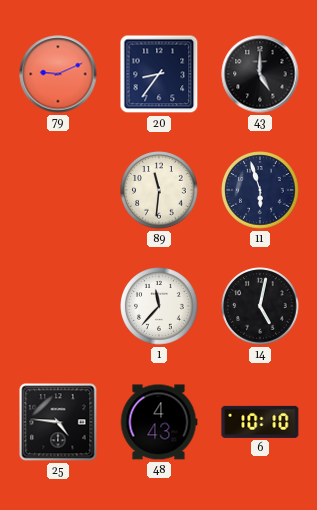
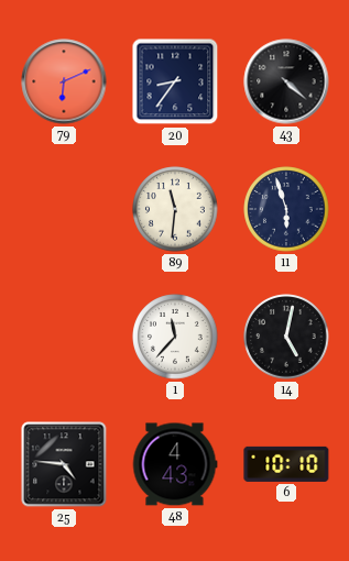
79: 9:11 -> 6:11
43: 5:00 -> 4:22
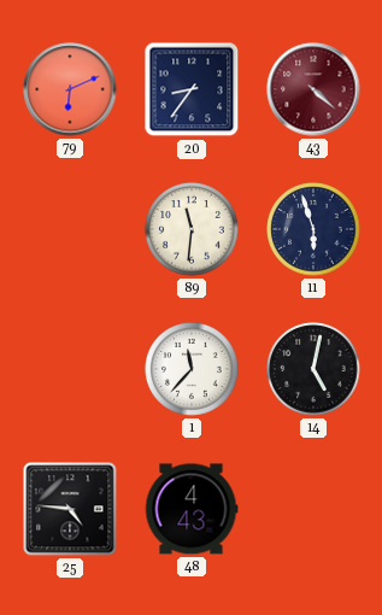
43 dial: black -> burgundy
6: 10:10 -> none
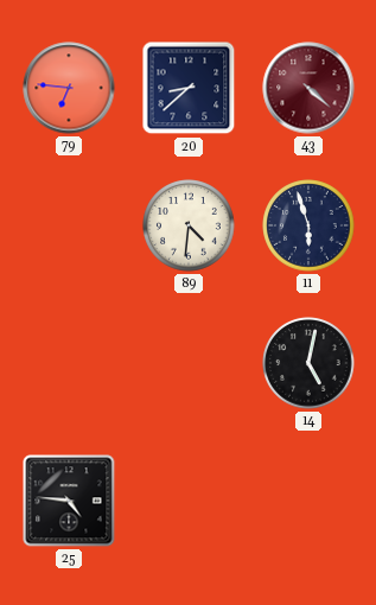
79: 6:11 -> 6:46
20: 8:36 -> 8:38
89: 11:31 -> 4:31
1: 11:37 -> none
48: 4:43 -> none
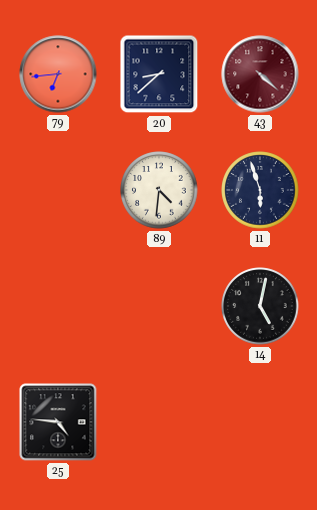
79: 6:46 -> 6:44
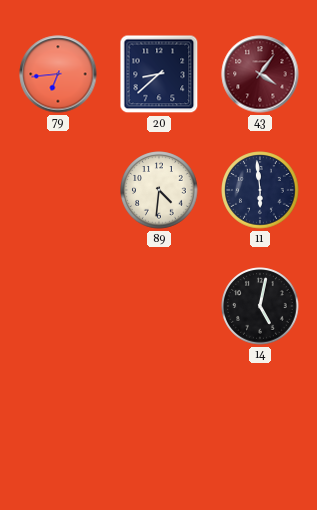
43: 4:22 -> 4:06
11: 5:57 -> 5:59
25: 4:46 -> none
